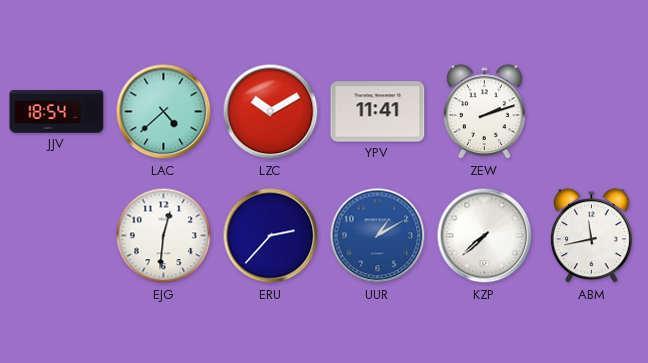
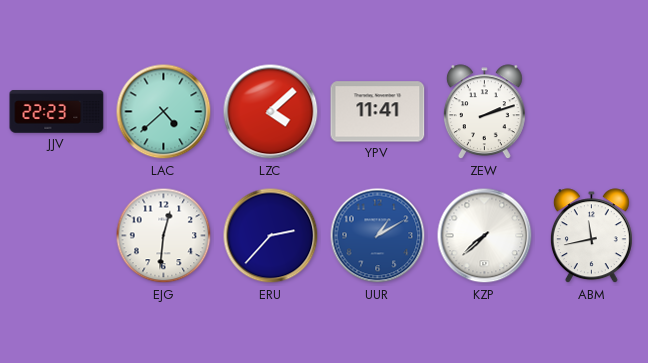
JJV: 18:54 -> 22:23
LZC: 10:10 -> 4:08
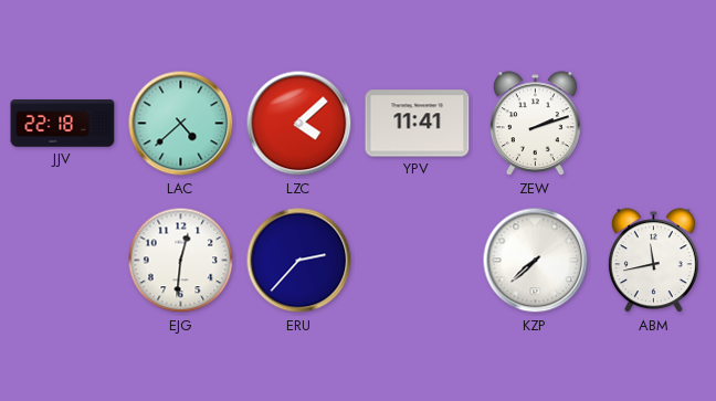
JJV: 22:23 -> 22:18
UUR: 1:10 -> none
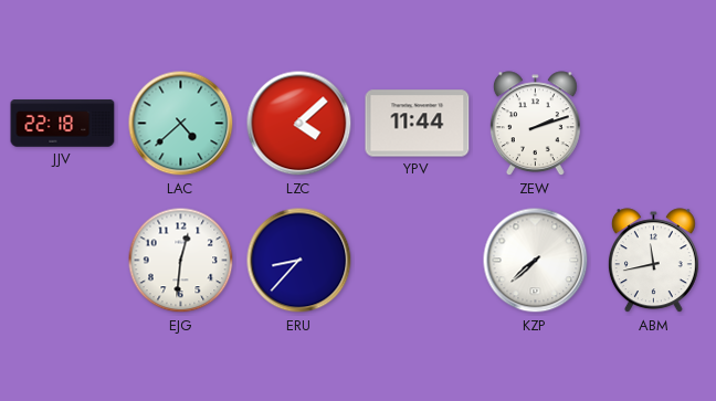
YPV: 11:41 -> 11:44
ERU: 2:37 -> 8:37
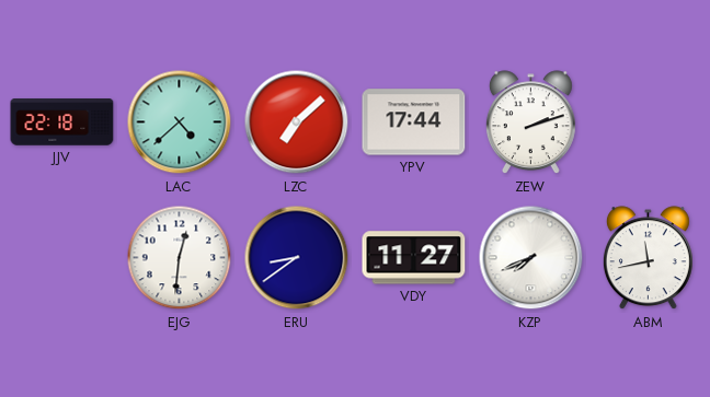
LZC: 4:08 -> 7:08
YPV: 11:44 -> 17:44
ERU: 8:37 -> 8:39
VDY: none -> 11:27
KZP: 7:38 -> 7:41
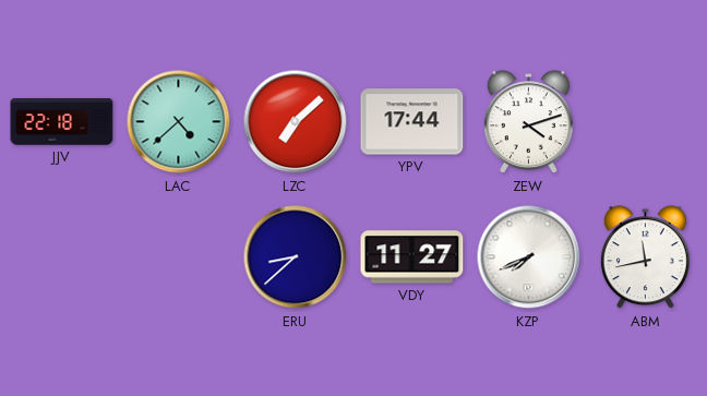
ZEW: 2:12 -> 4:12
EJG: 12:31 -> none
ERU: 8:39 -> 8:38
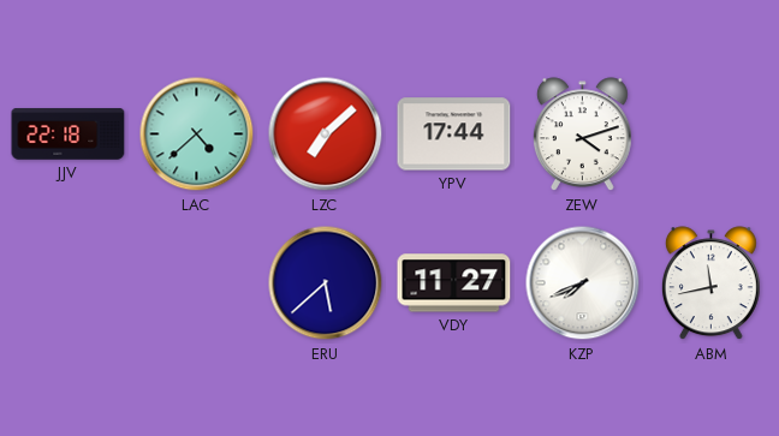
ERU: 8:38 -> 5:38
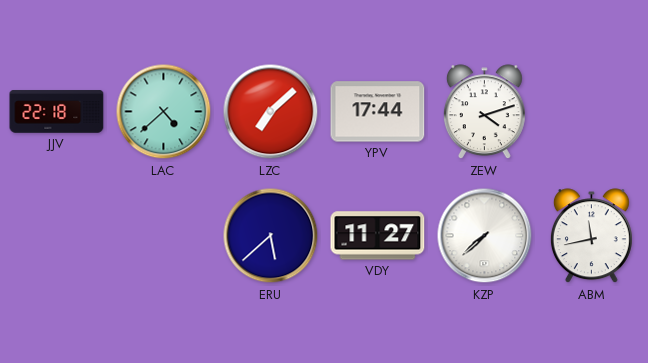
KZP: 7:41 -> 7:38
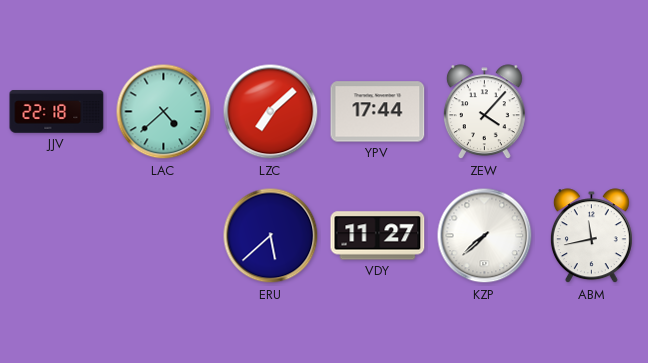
ZEW: 4:12 -> 4:07
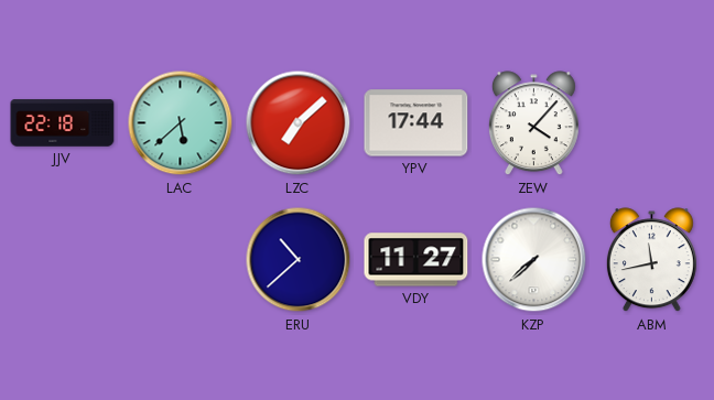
LAC: 4:38 -> 5:38
ERU: 5:38 -> 10:38
